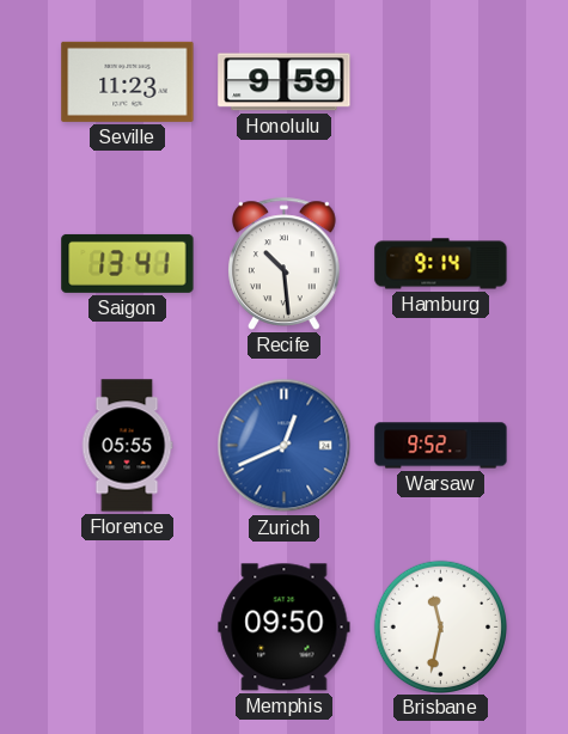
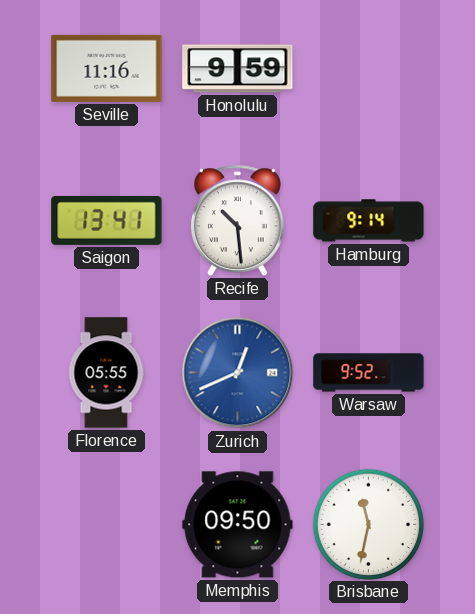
Seville: 11:23 -> 11:16
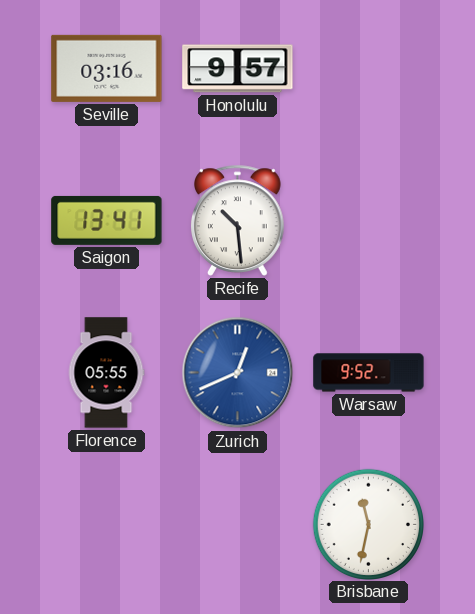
Seville: 11:16 -> 03:16
Honolulu: 9:59 -> 9:57
Hamburg: 9:14 -> none
Memphis: 09:50 -> none
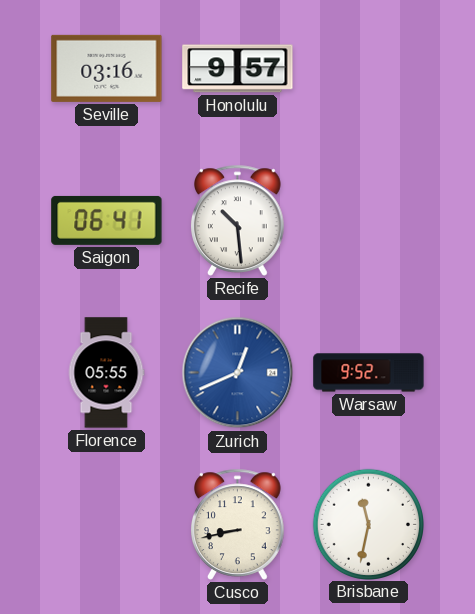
Saigon: 13:41 -> 06:41
Cusco: none -> 8:43
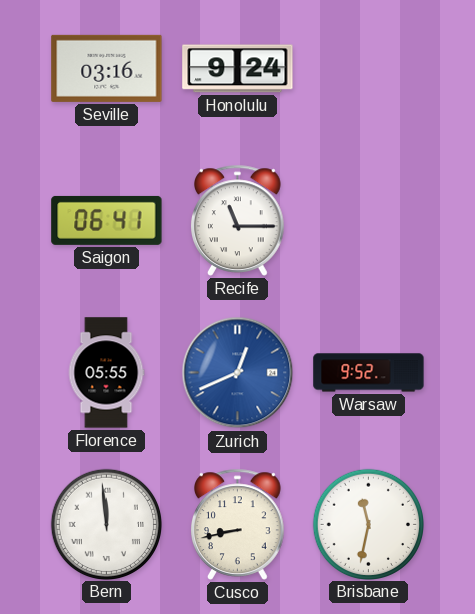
Honolulu: 9:57 -> 9:24
Recife: 10:29 -> 11:15
Bern: none -> 11:59
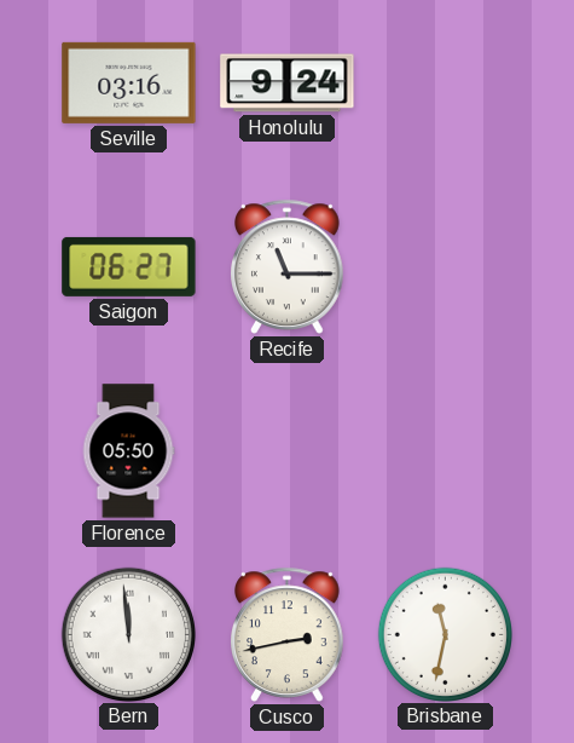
Saigon: 06:41 -> 06:27
Florence: 05:55 -> 05:50
Zurich: 12:41 -> none
Warsaw: 9:52 -> none
Cusco: 8:43 -> 2:43
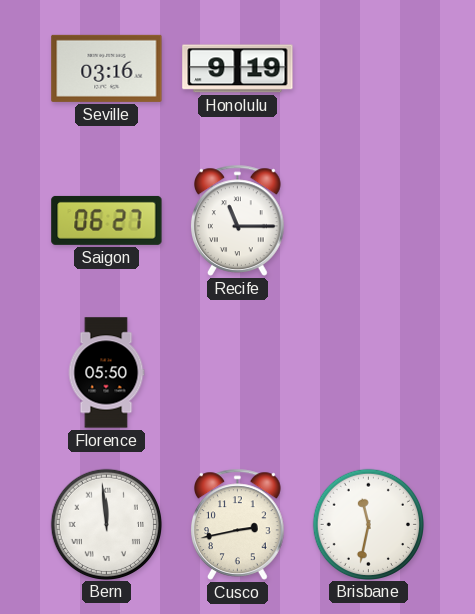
Honolulu: 9:24 -> 9:19
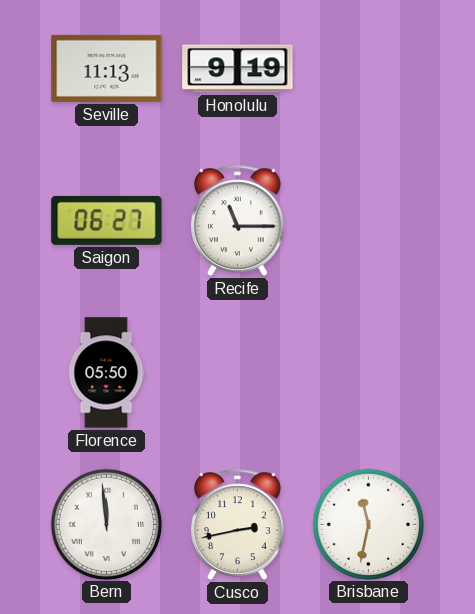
Seville: 03:16 -> 11:13
